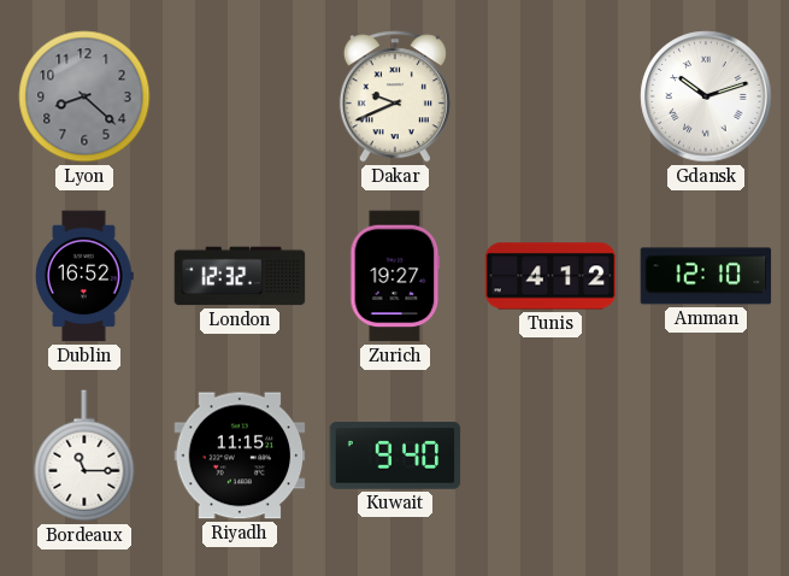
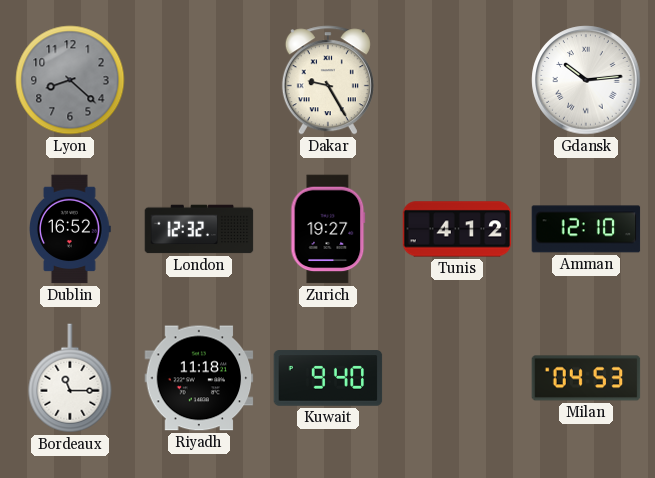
Dakar: 9:41 -> 9:25
Gdansk: 10:12 -> 10:14
Riyadh: 11:15 -> 11:18
Milan: none -> 04:53
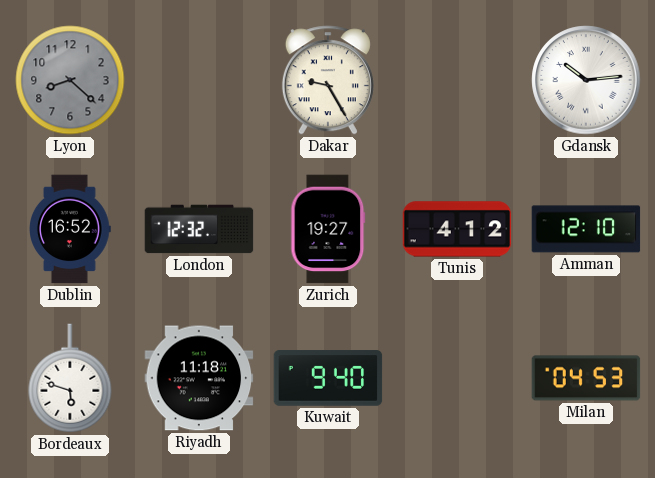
Bordeaux: 11:15 -> 5:48
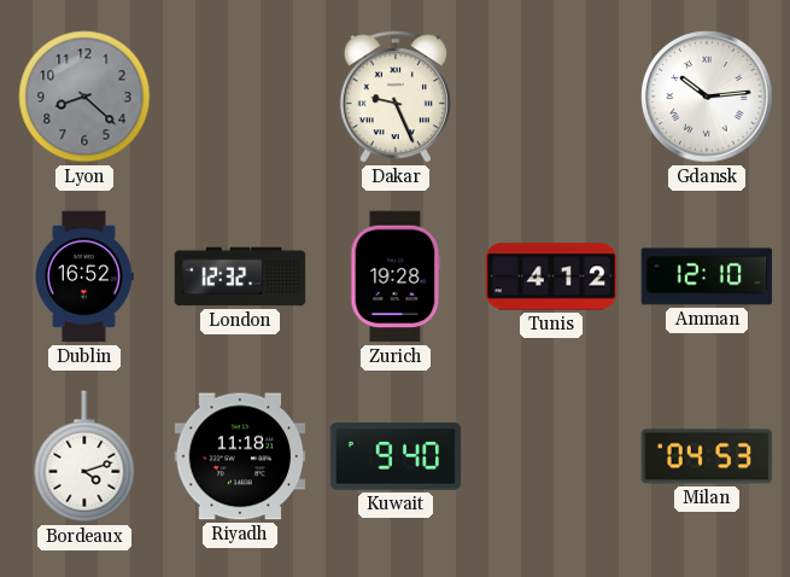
Dakar: 9:25 -> 9:26
Zurich: 19:27 -> 19:28
Bordeaux: 5:48 -> 4:12
